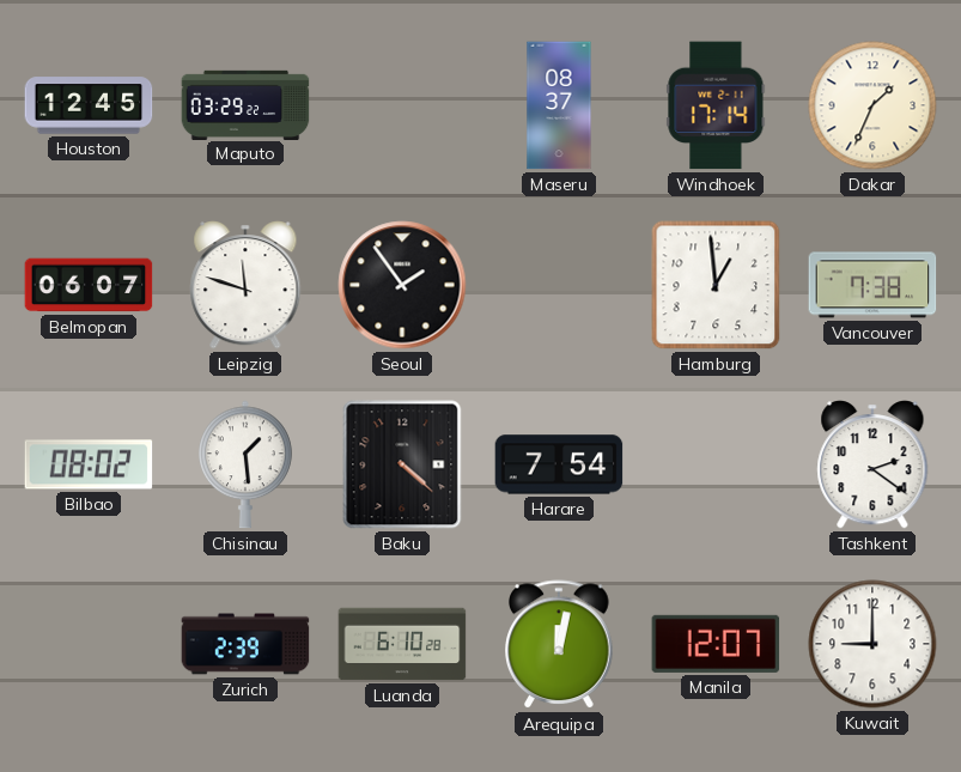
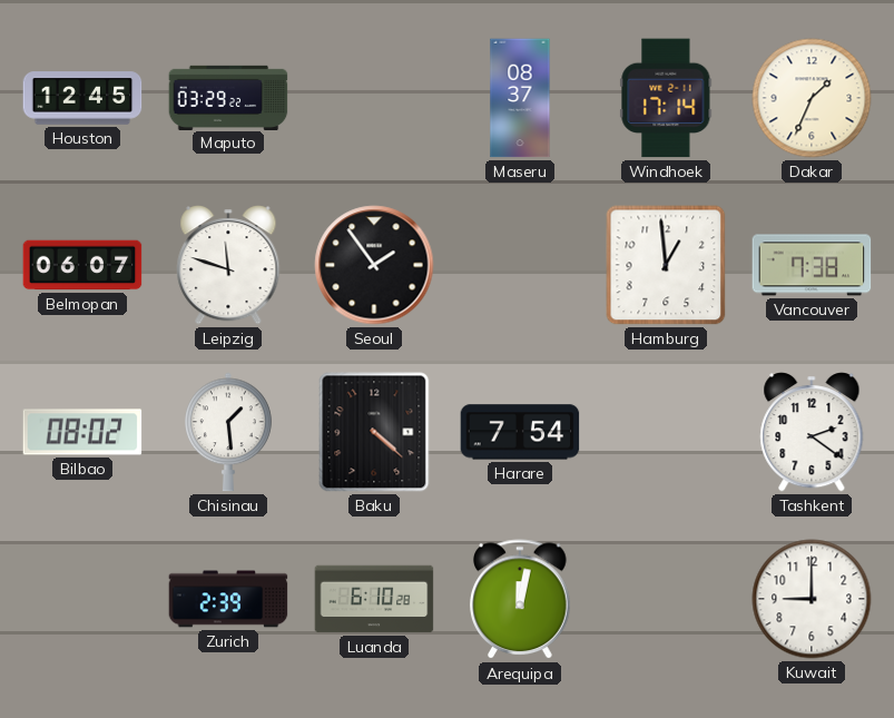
Manila: 12:07 -> none
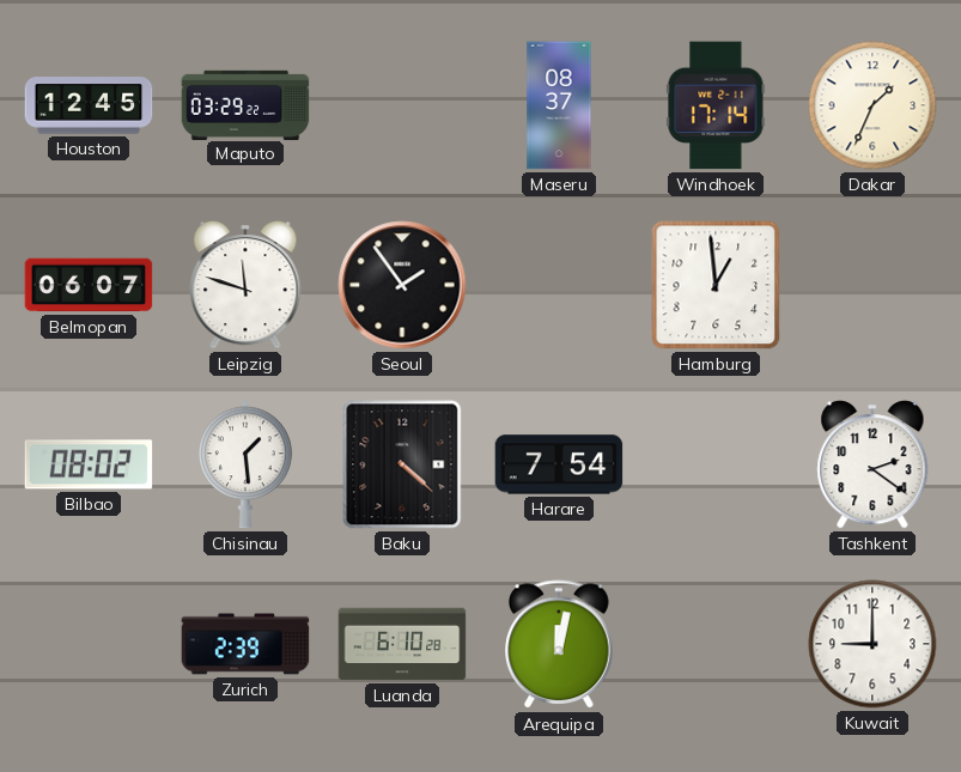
Vancouver: 7:38 -> none
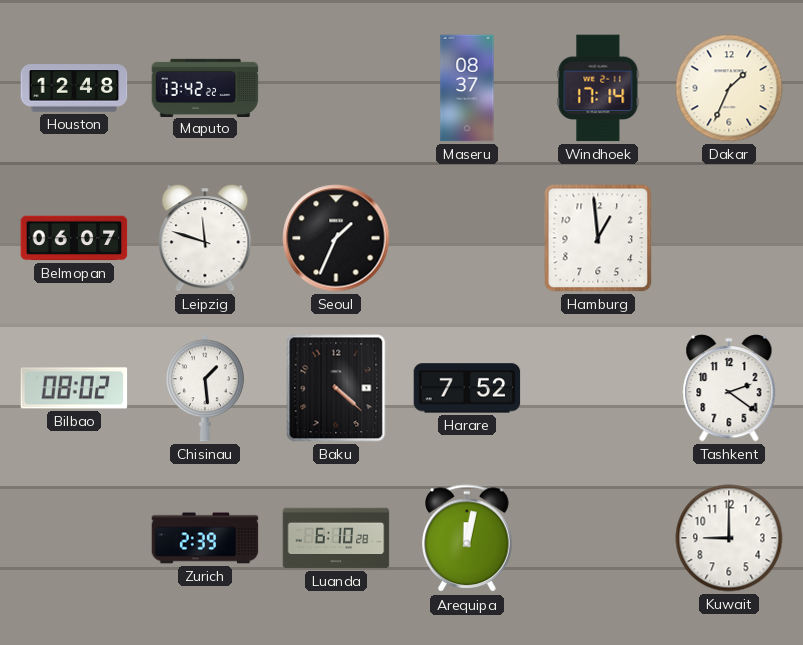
Houston: 12:45 -> 12:48
Maputo: 03:29 -> 13:42
Seoul: 1:54 -> 1:34
Harare: 7:54 -> 7:52
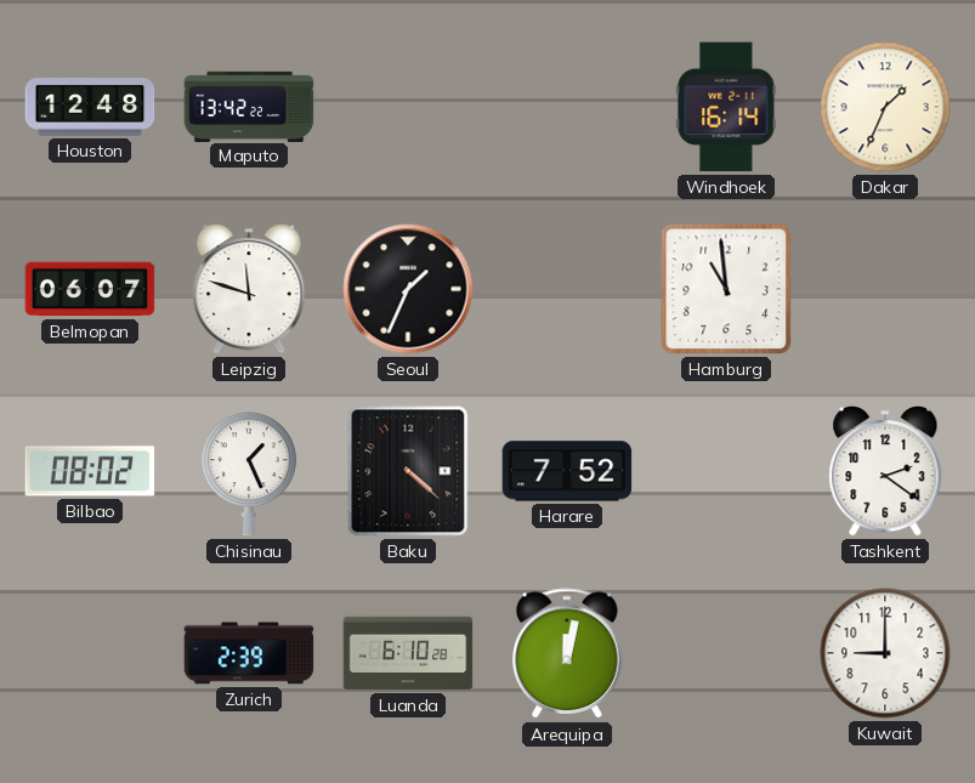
Maseru: 08:37 -> none
Windhoek: 17:14 -> 16:14
Hamburg: 12:59 -> 10:59
Chisinau: 1:29 -> 1:26
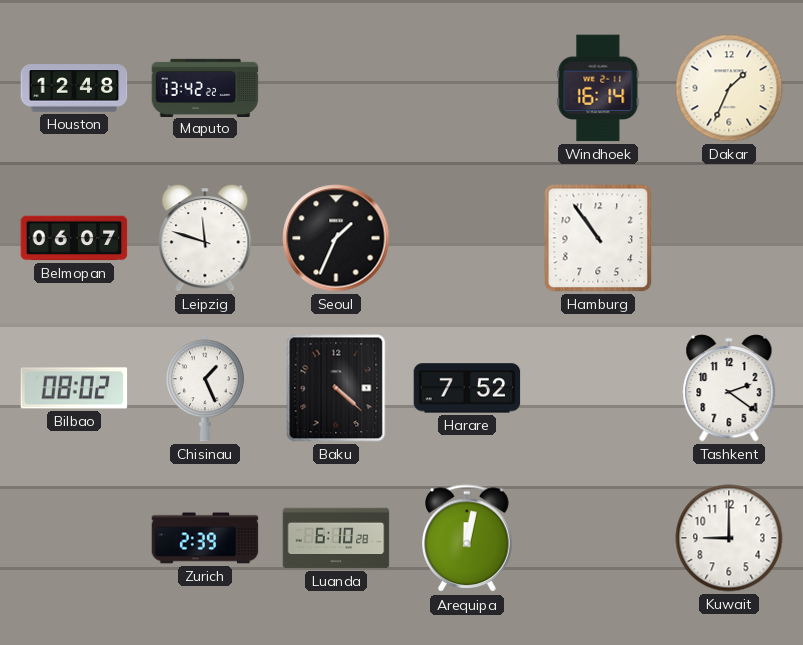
Hamburg: 10:59 -> 10:54
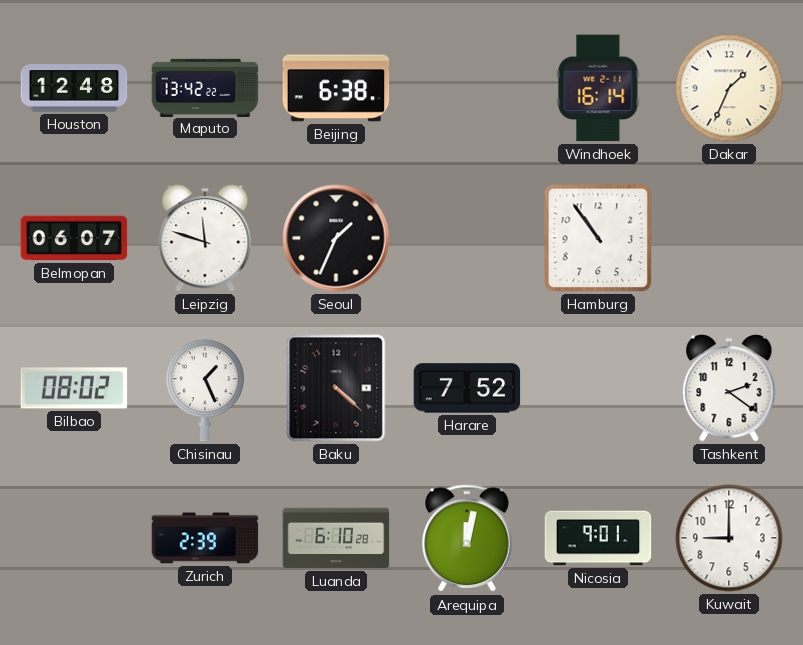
Beijing: none -> 6:38
Nicosia: none -> 9:01
